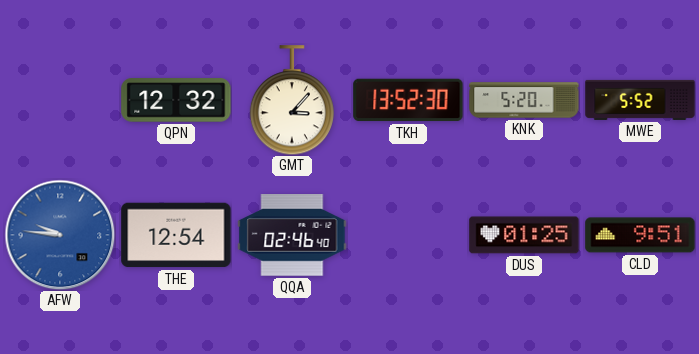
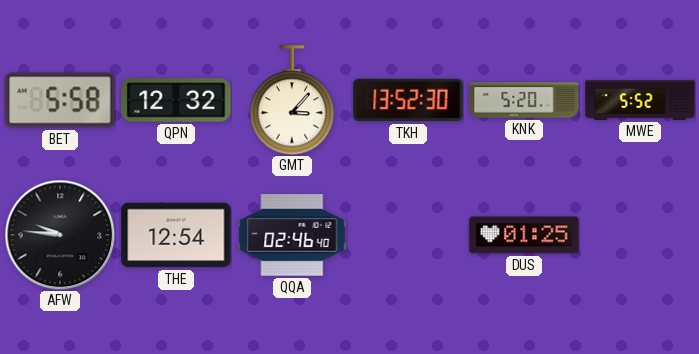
BET: none -> 5:58
AFW dial: blue -> black
CLD: 9:51 -> none
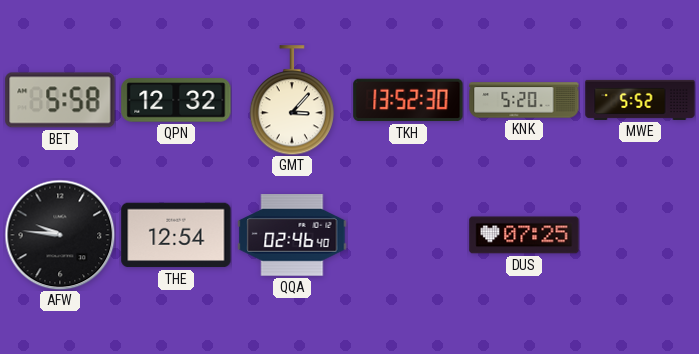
DUS: 01:25 -> 07:25
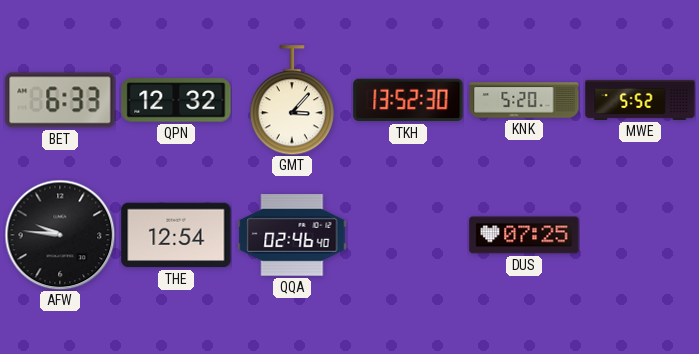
BET: 5:58 -> 6:33
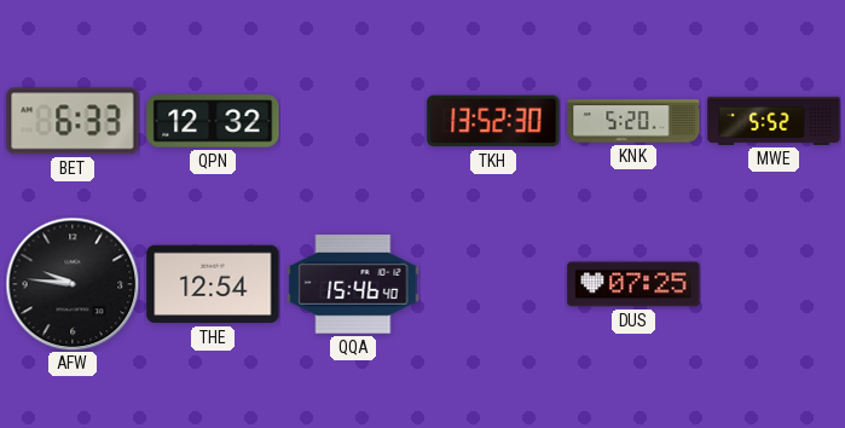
GMT: 3:07 -> none
QQA: 02:46 -> 15:46
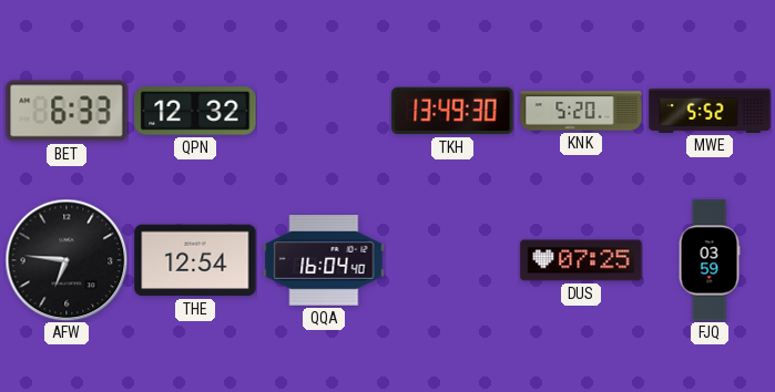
TKH: 13:52 -> 13:49
AFW: 9:46 -> 6:46
QQA: 15:46 -> 16:04
FJQ: none -> 03:59
